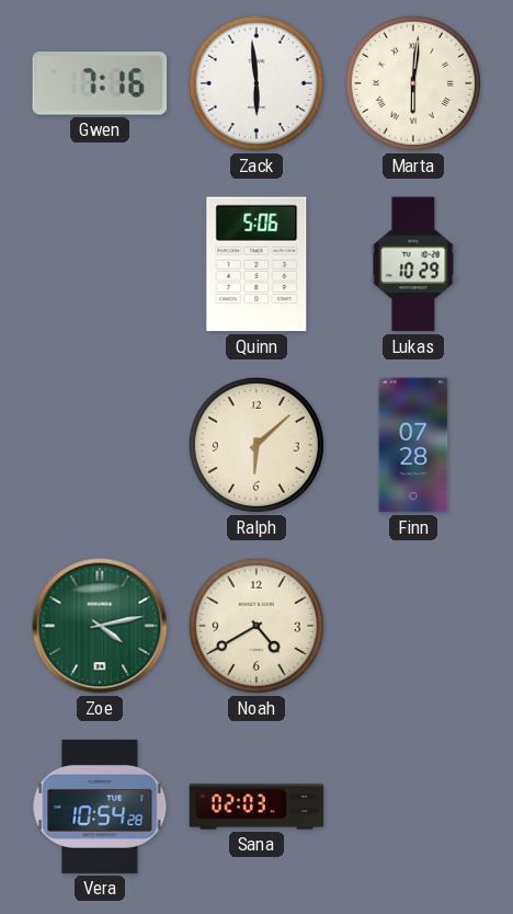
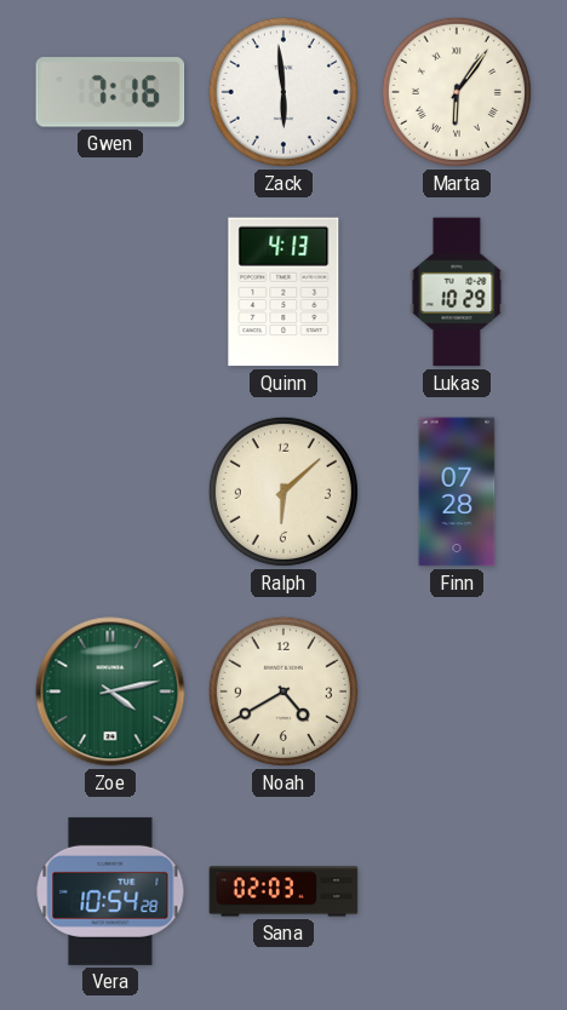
Marta: 6:01 -> 6:06
Quinn: 5:06 -> 4:13
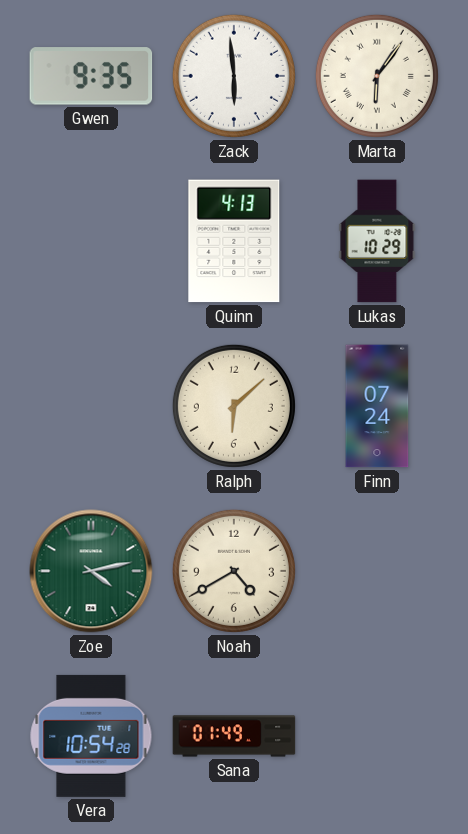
Gwen: 7:16 -> 9:35
Finn: 07:28 -> 07:24
Sana: 02:03 -> 01:49
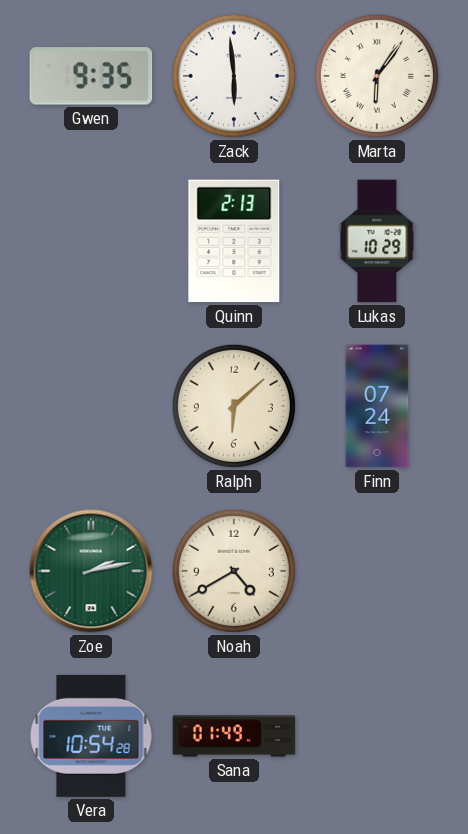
Quinn: 4:13 -> 2:13
Zoe: 4:13 -> 2:13
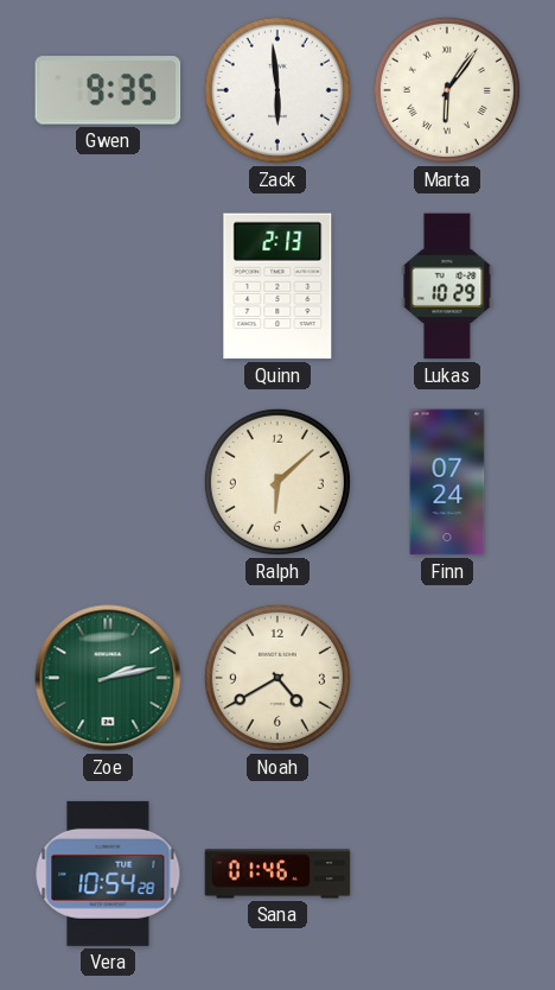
Sana: 01:49 -> 01:46
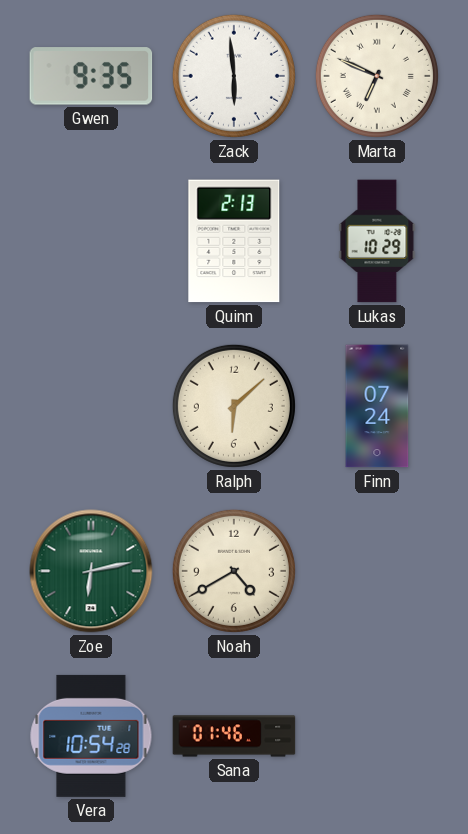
Marta: 6:06 -> 6:49
Zoe: 2:13 -> 6:13
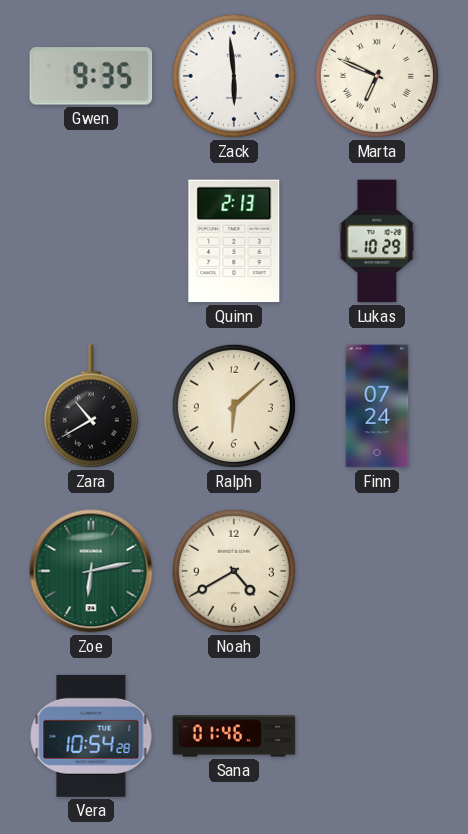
Zara: none -> 10:40
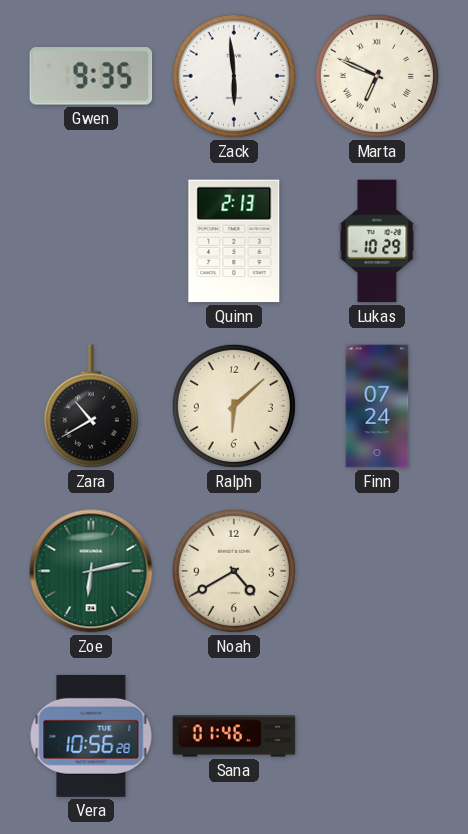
Vera: 10:54 -> 10:56
